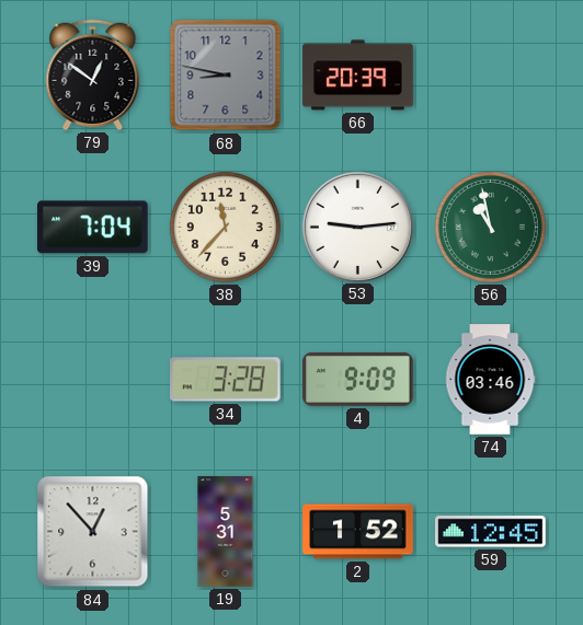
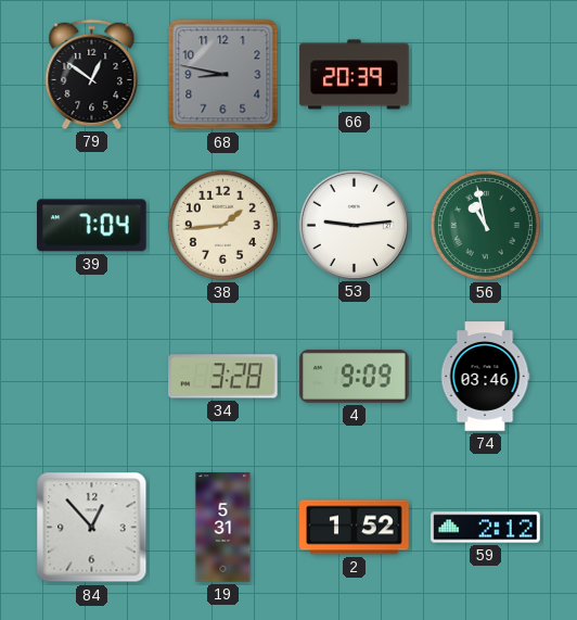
38: 11:37 -> 1:44
59: 12:45 -> 2:12
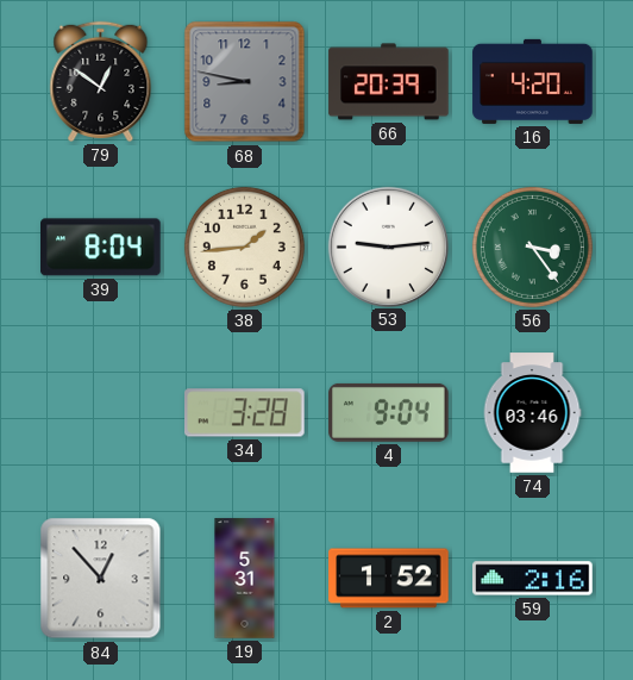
16: none -> 4:20
39: 7:04 -> 8:04
56: 10:58 -> 3:24
4: 9:09 -> 9:04
59: 2:12 -> 2:16
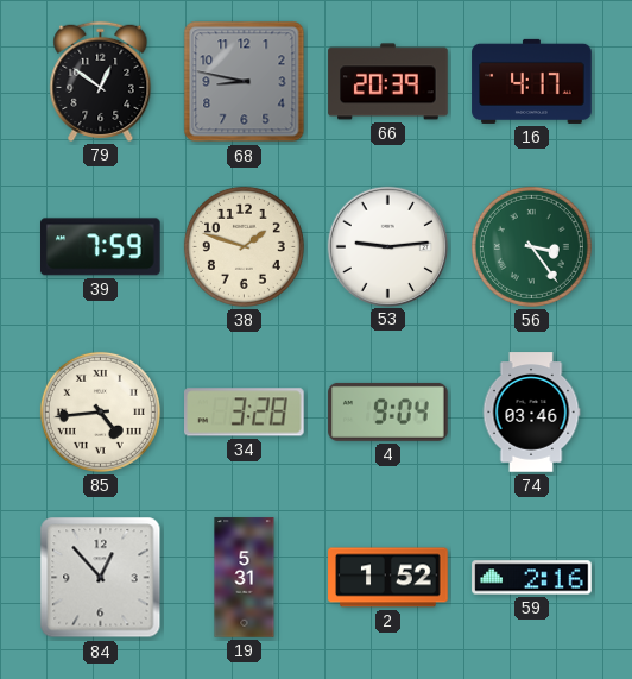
16: 4:20 -> 4:17
39: 8:04 -> 7:59
38: 1:44 -> 1:48
85: none -> 4:44
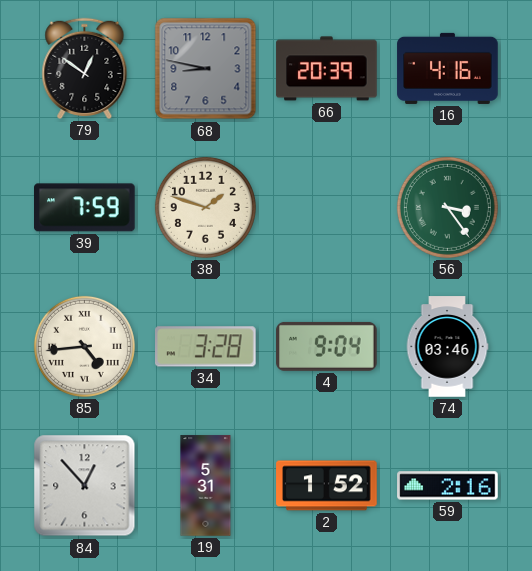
16: 4:17 -> 4:16
53: 9:14 -> none
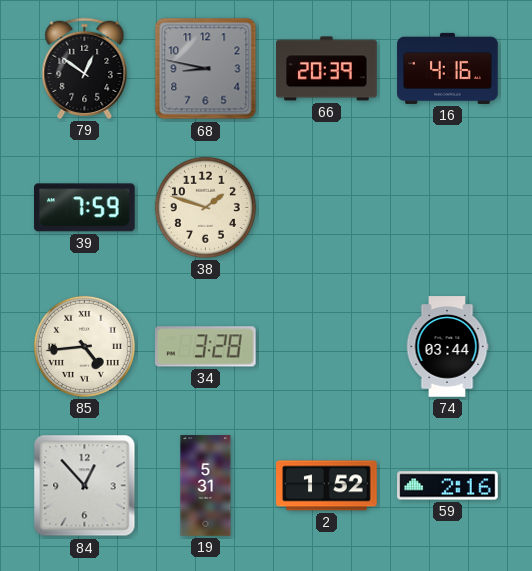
56: 3:24 -> none
4: 9:04 -> none
74: 03:46 -> 03:44
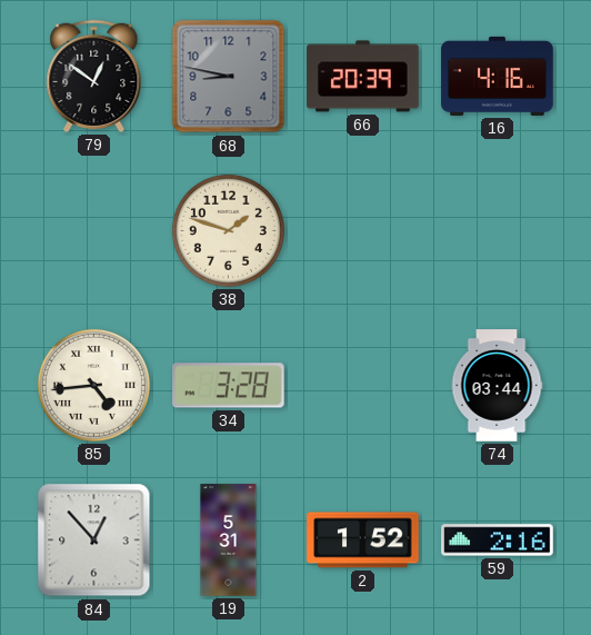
39: 7:59 -> none
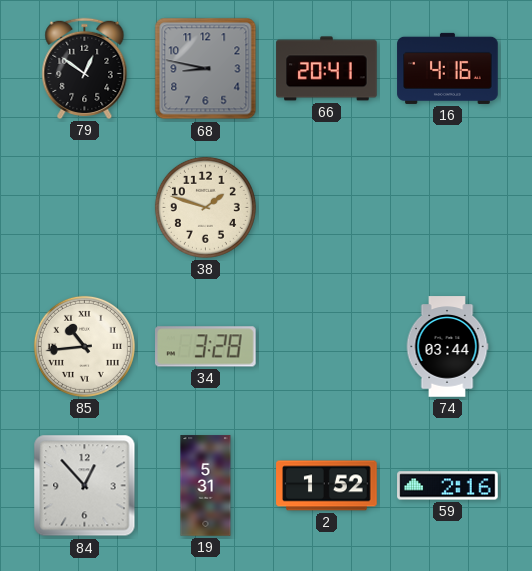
66: 20:39 -> 20:41
85: 4:44 -> 10:44
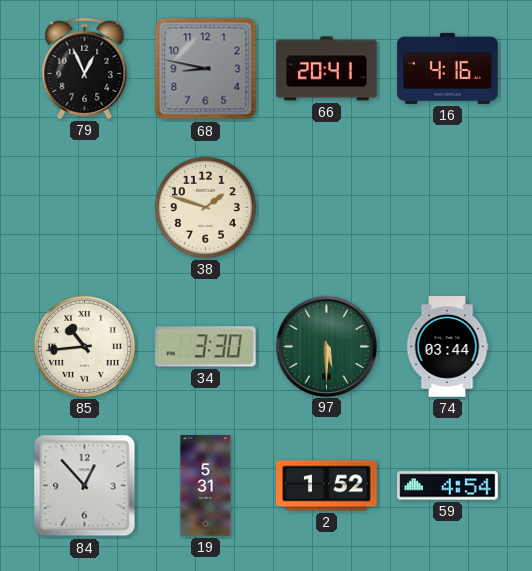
79: 12:51 -> 12:56
34: 3:28 -> 3:30
97: none -> 5:30
59: 2:16 -> 4:54
